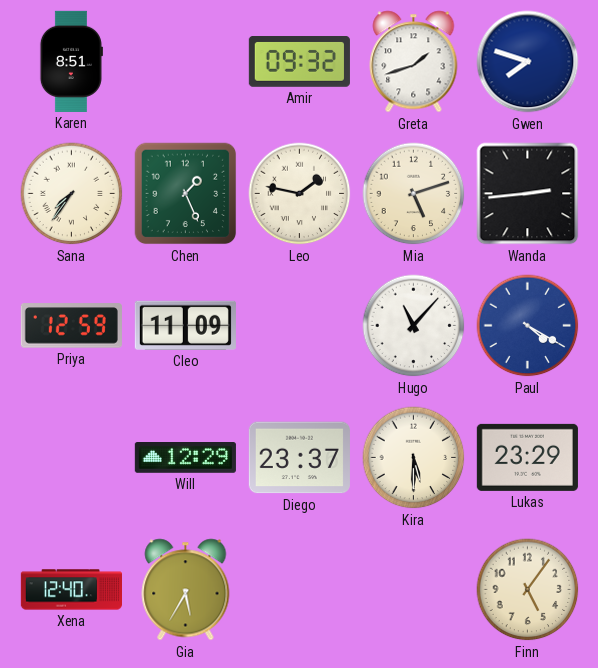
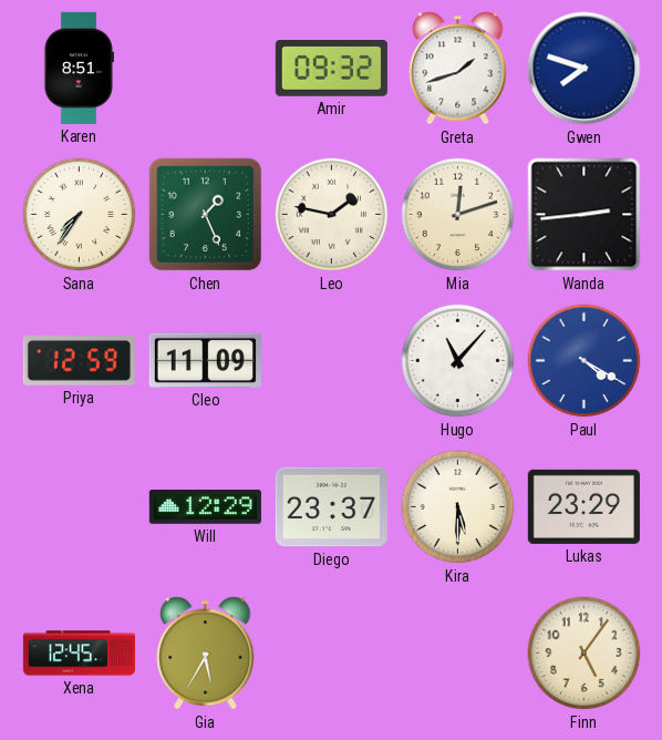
Mia: 5:12 -> 12:12
Xena: 12:40 -> 12:45
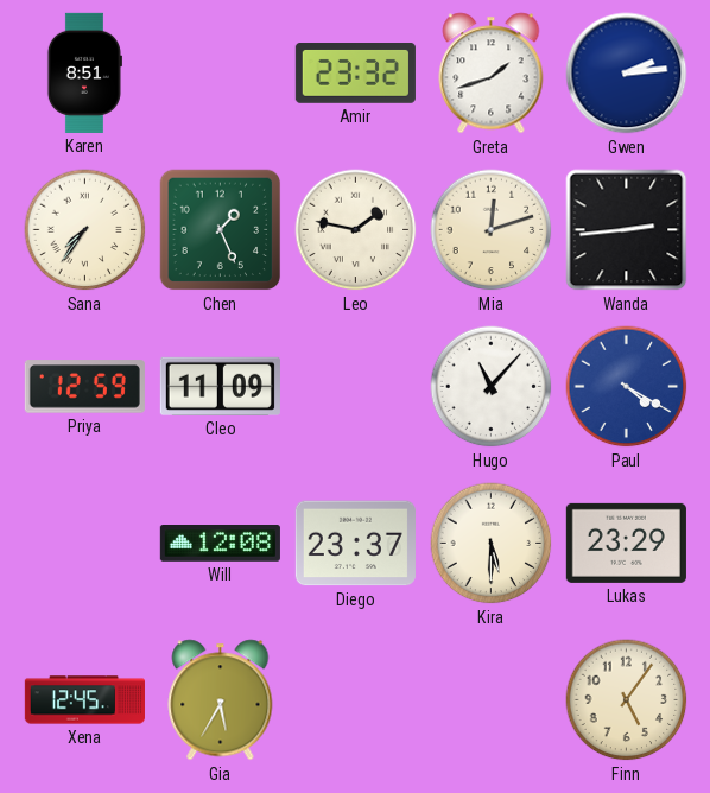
Amir: 09:32 -> 23:32
Gwen: 7:48 -> 2:14
Will: 12:29 -> 12:08
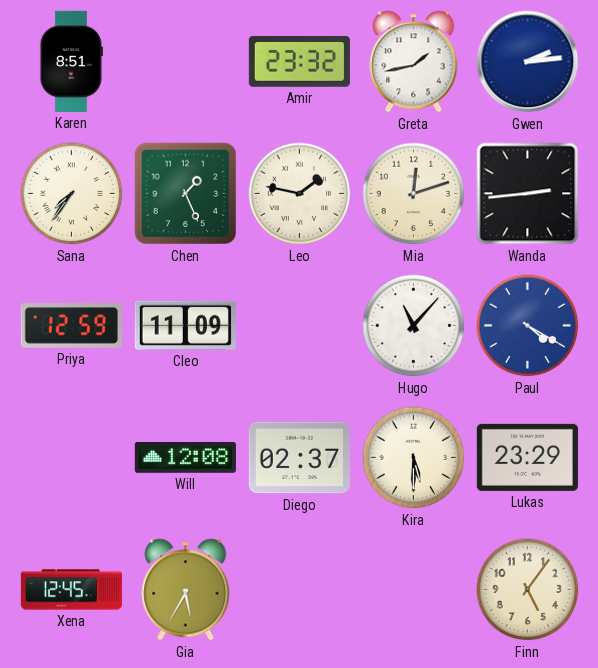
Greta: 1:42 -> 1:43
Diego: 23:37 -> 02:37
